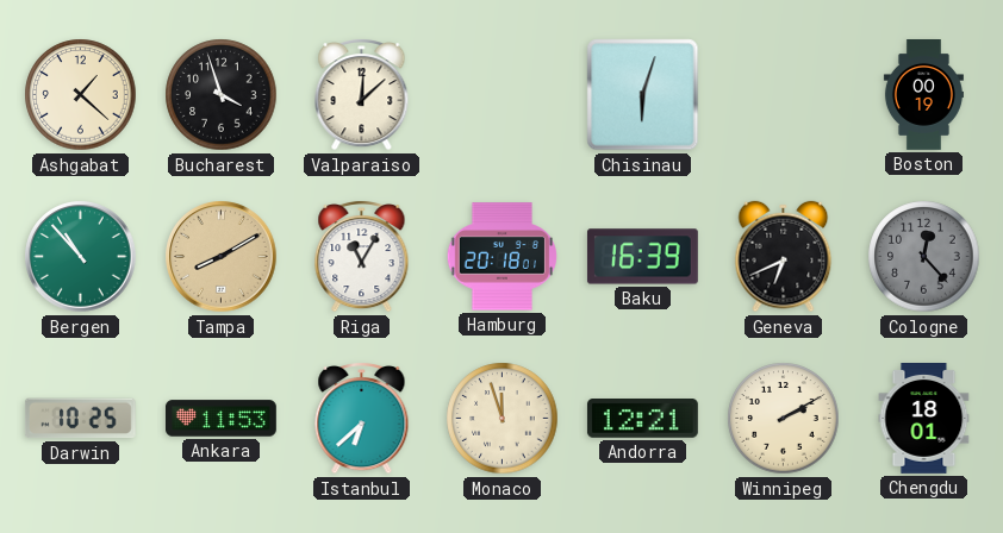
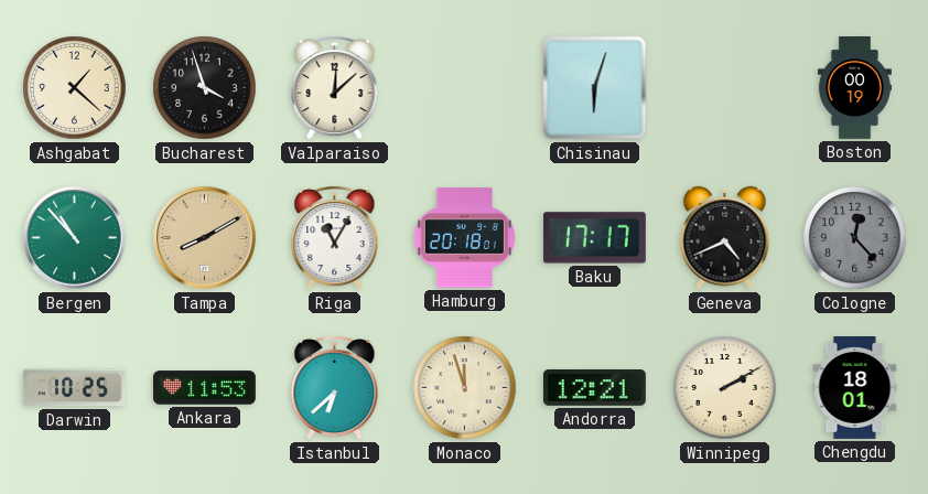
Baku: 16:39 -> 17:17
Geneva: 6:41 -> 4:41
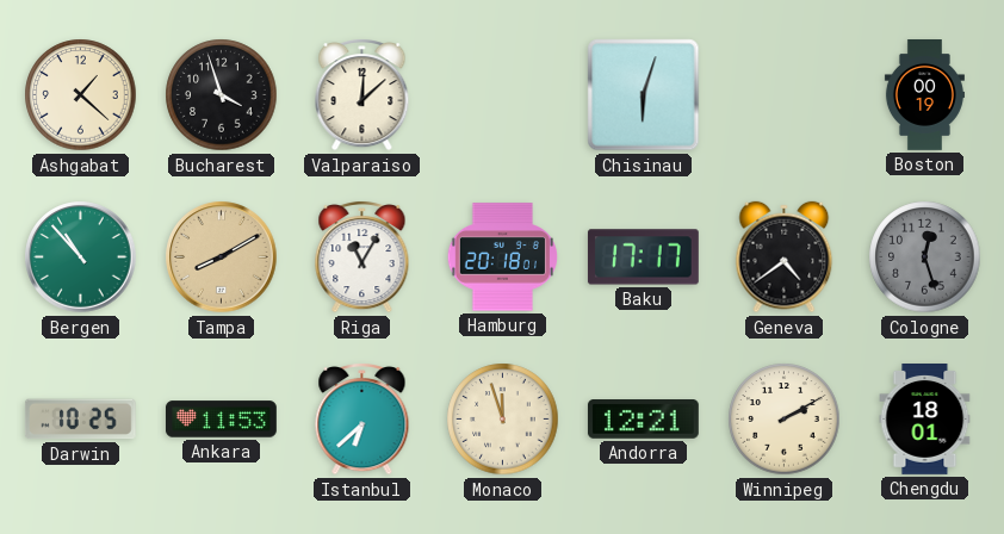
Geneva: 4:41 -> 4:39
Cologne: 12:23 -> 12:27
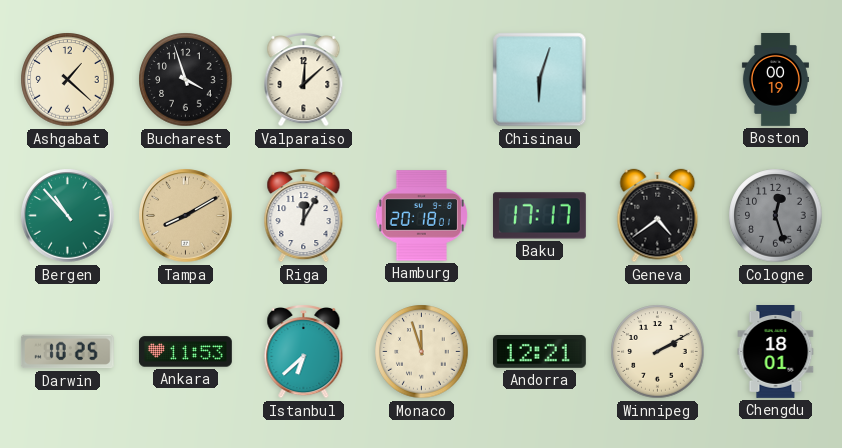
Riga: 11:05 -> 12:05
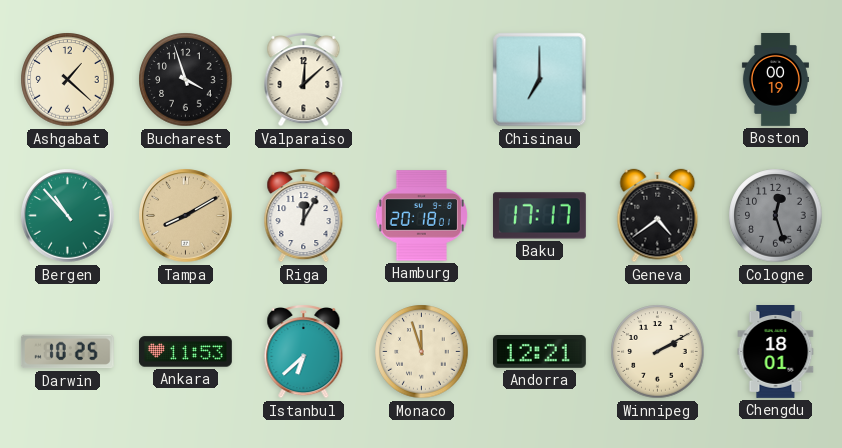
Chisinau: 6:03 -> 7:00
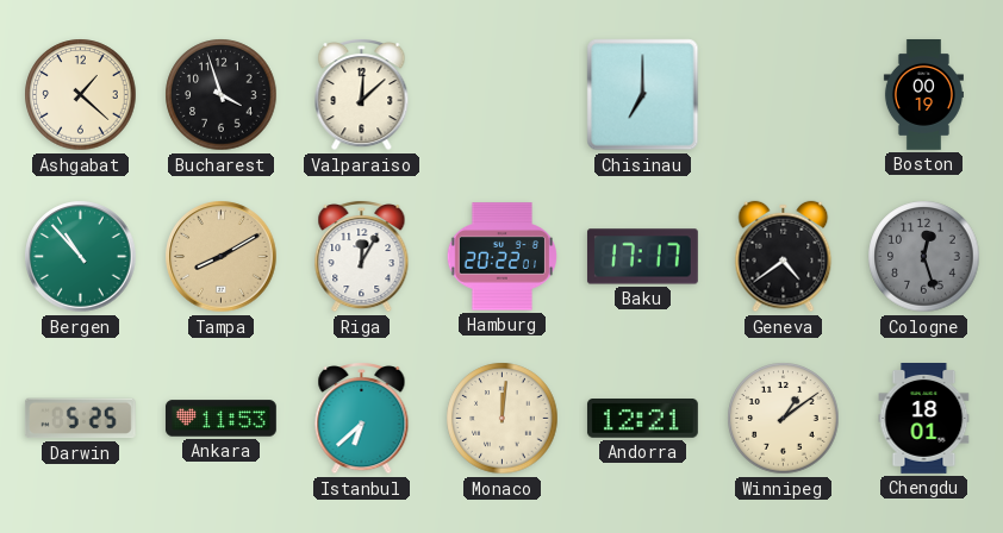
Hamburg: 20:18 -> 20:22
Darwin: 10:25 -> 5:25
Monaco: 11:57 -> 12:01
Winnipeg: 2:10 -> 1:09
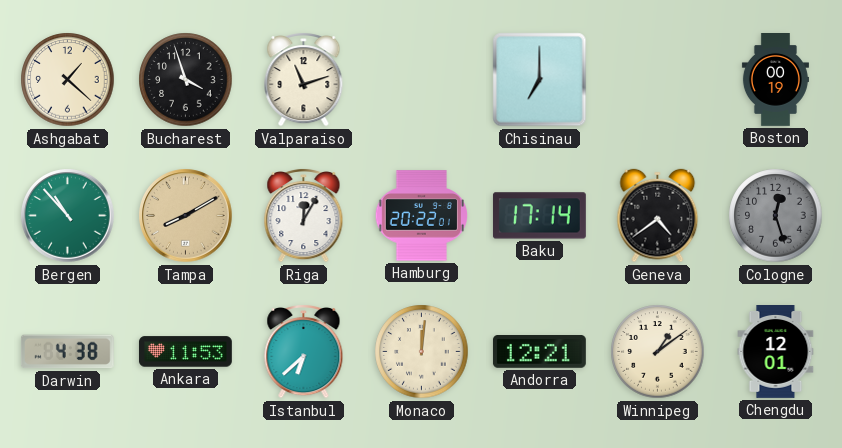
Valparaiso: 12:08 -> 11:12
Baku: 17:17 -> 17:14
Darwin: 5:25 -> 4:38
Chengdu: 18:01 -> 12:01
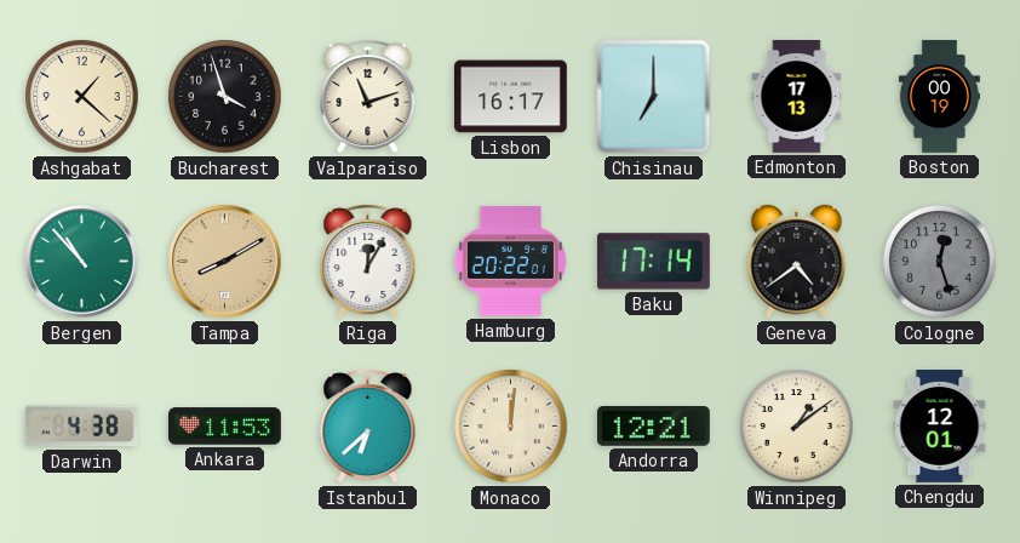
Lisbon: none -> 16:17
Edmonton: none -> 17:13
